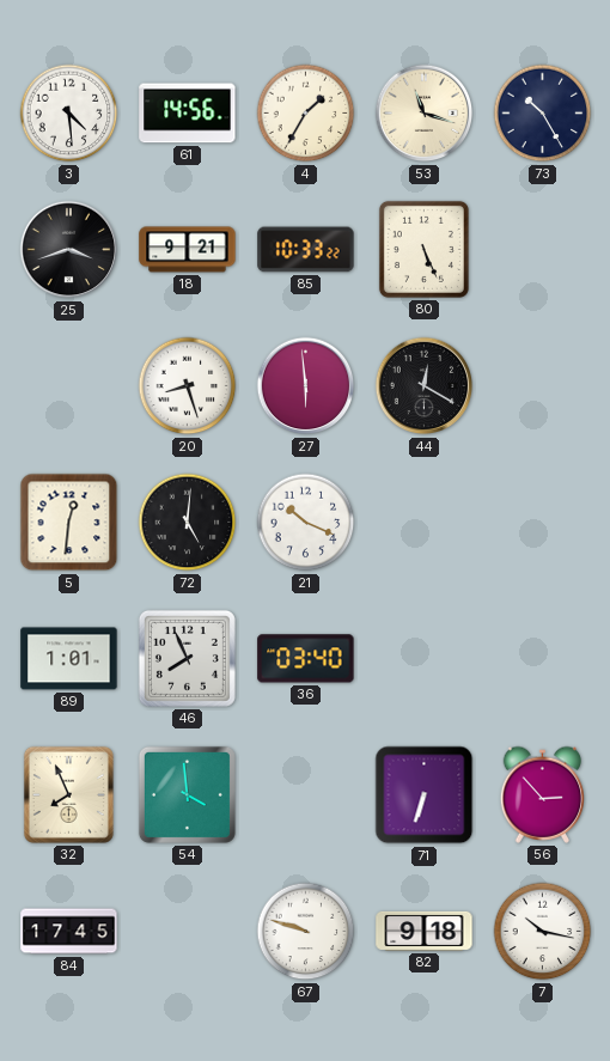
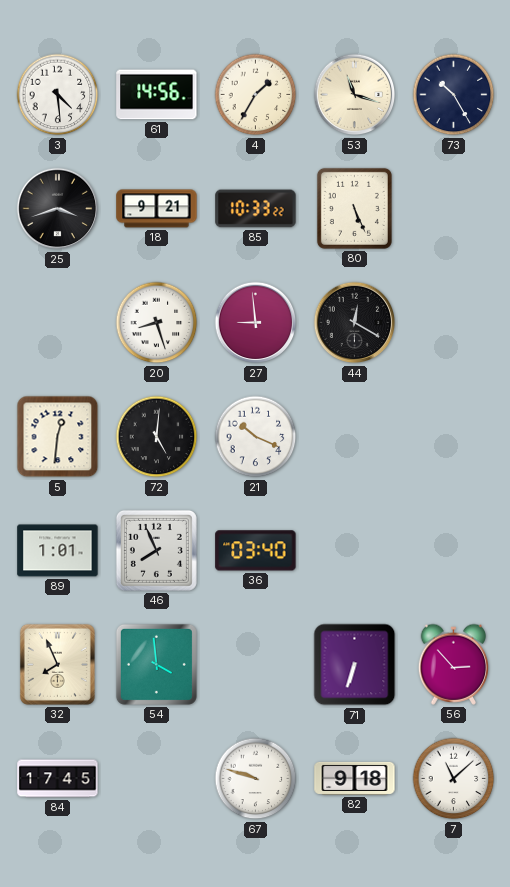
27: 5:59 -> 8:59
7: 10:17 -> 11:08
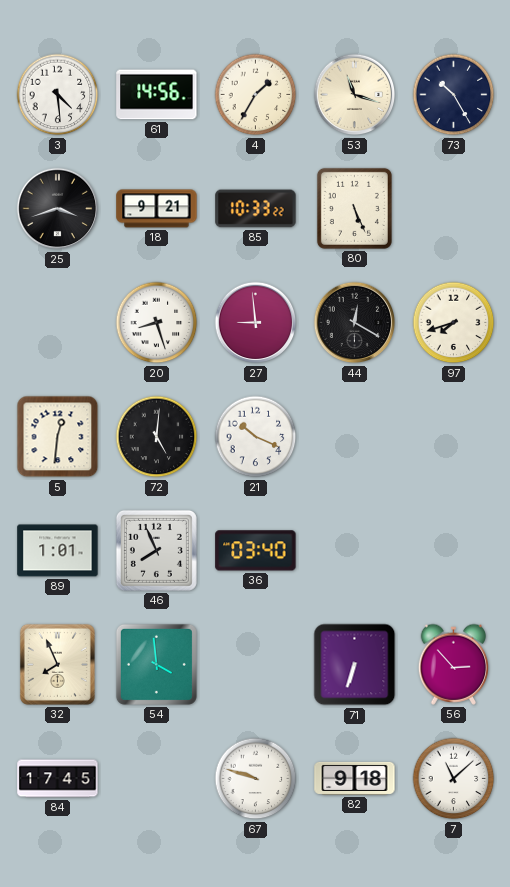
97: none -> 7:42
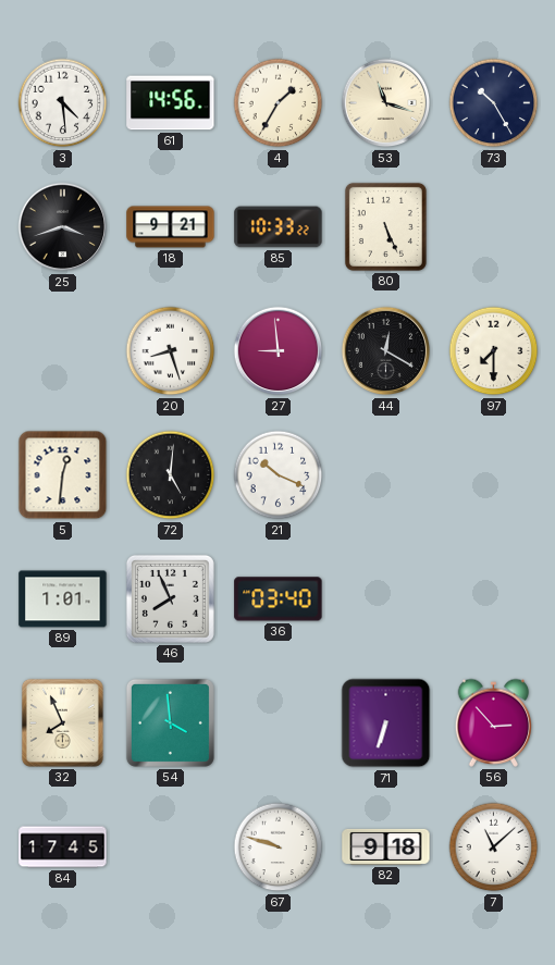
97: 7:42 -> 7:30
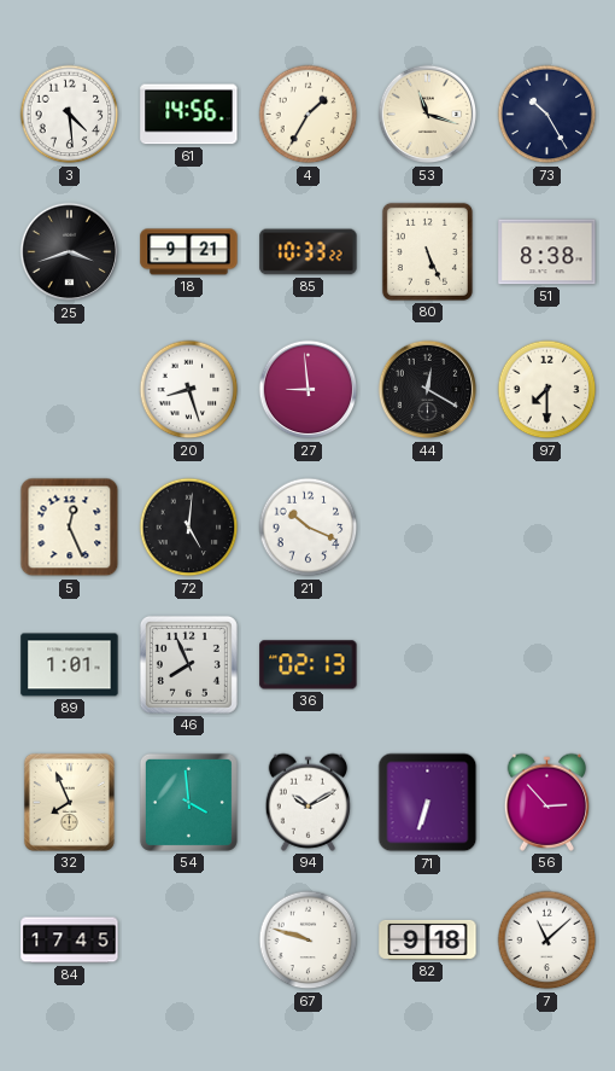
51: none -> 8:38
5: 12:31 -> 12:26
36: 03:40 -> 02:13
94: none -> 10:10
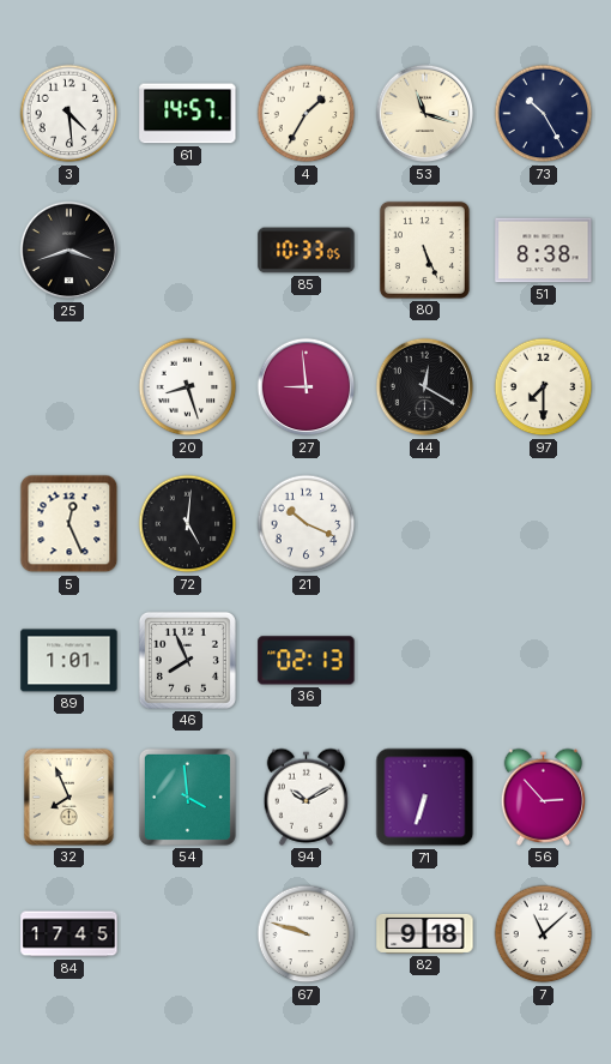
61: 14:56 -> 14:57
18: 9:21 -> none
85: 10:33:22 -> 10:33:05
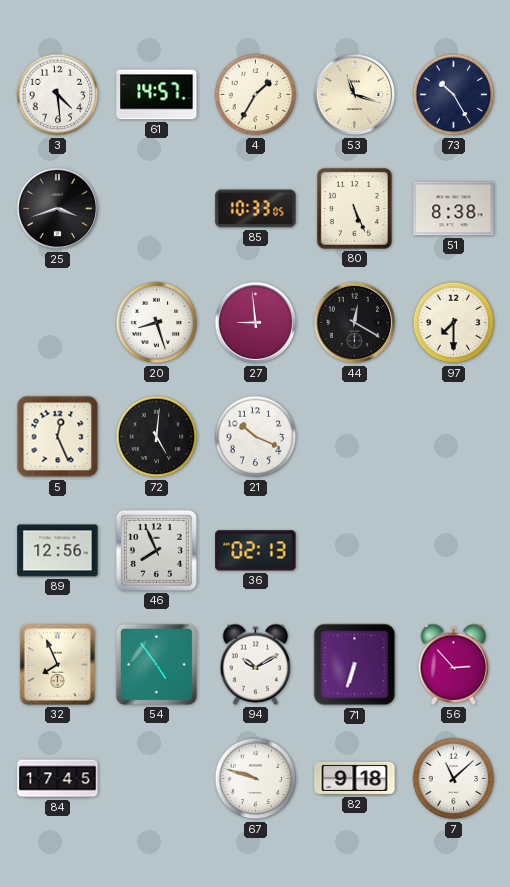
89: 1:01 -> 12:56
54: 3:59 -> 4:54
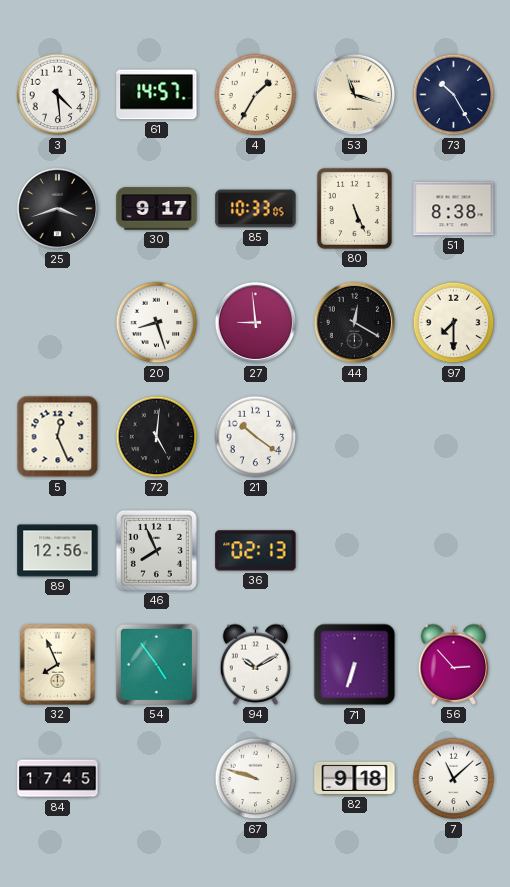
30: none -> 9:17
21: 10:19 -> 10:21
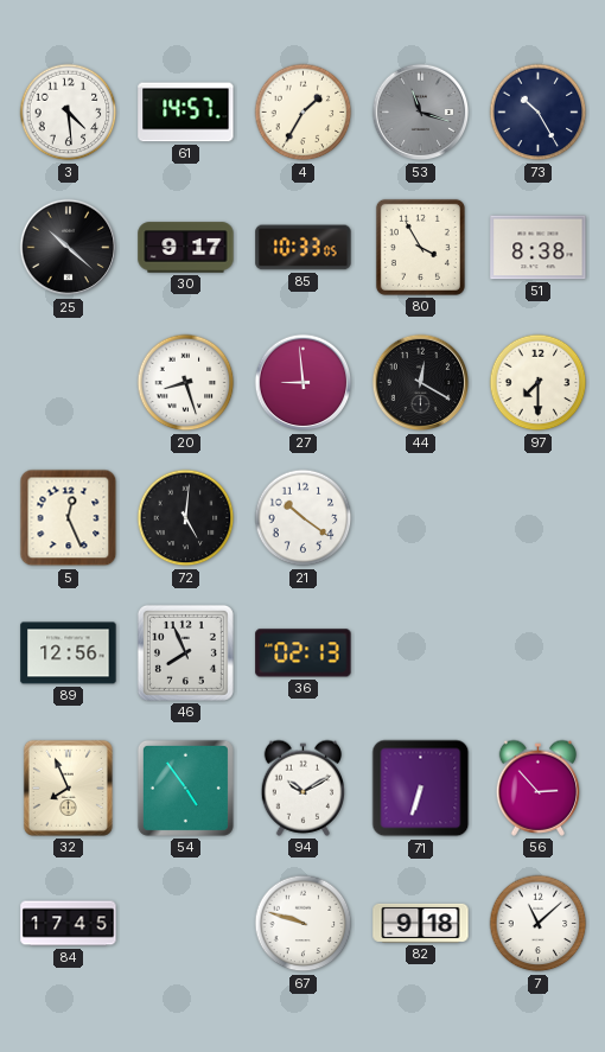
53 dial: cream -> grey
25: 3:42 -> 10:22
80: 5:26 -> 3:55
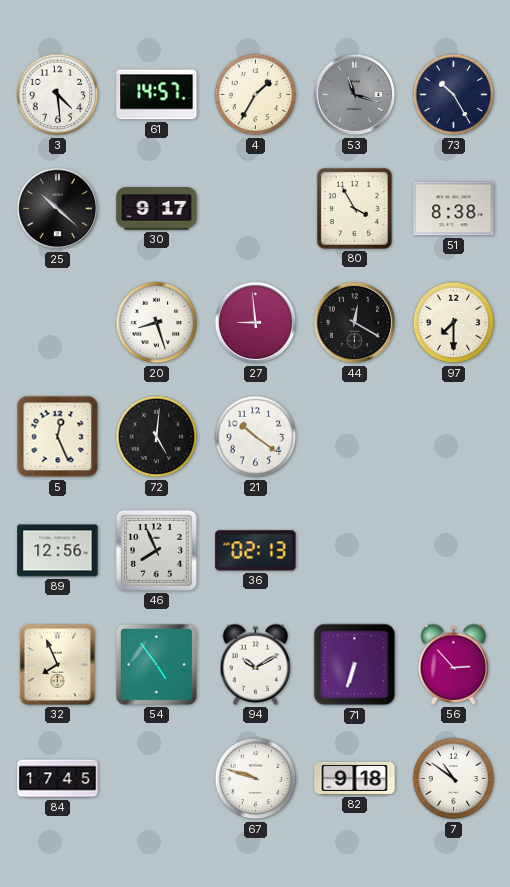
85: 10:33 -> none
7: 11:08 -> 10:51
